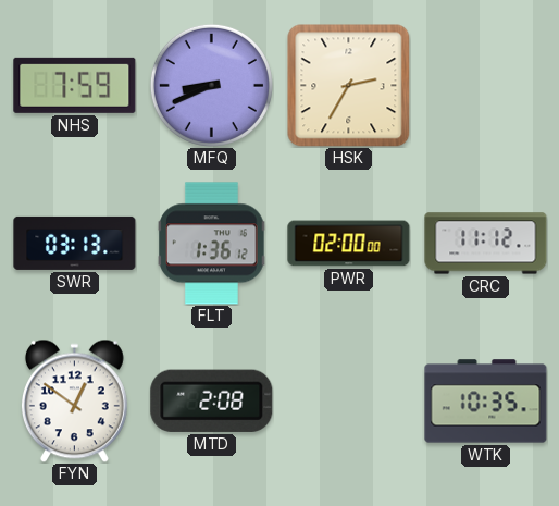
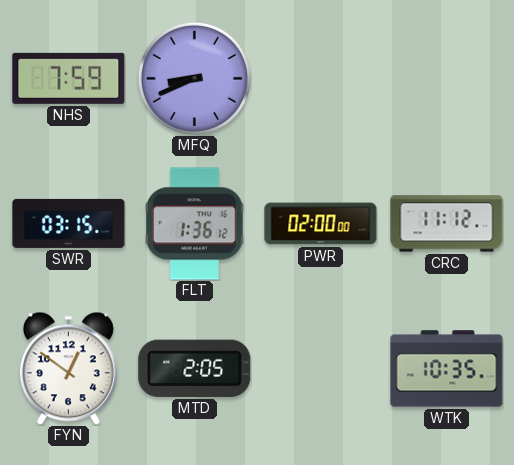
HSK: 2:35 -> none
SWR: 03:13 -> 03:15
MTD: 2:08 -> 2:05
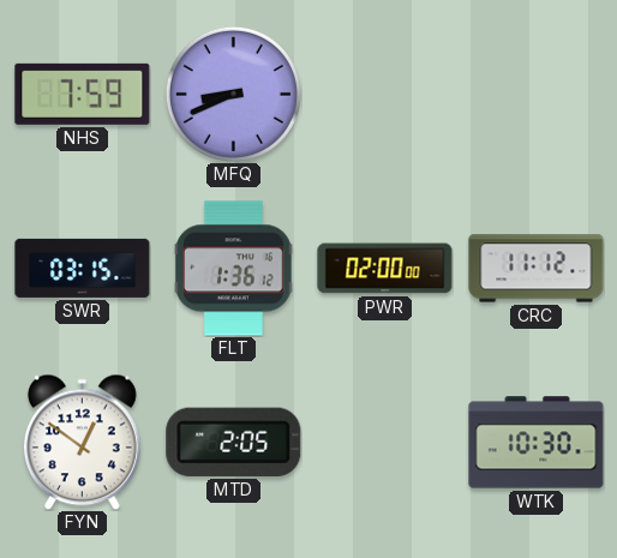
WTK: 10:35 -> 10:30
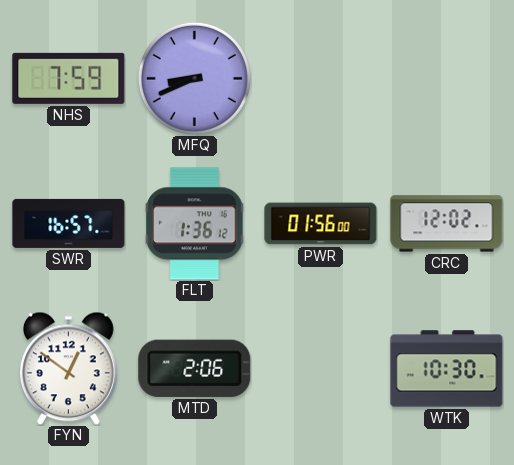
SWR: 03:15 -> 16:57
PWR: 02:00 -> 01:56
CRC: 11:12 -> 12:02
MTD: 2:05 -> 2:06
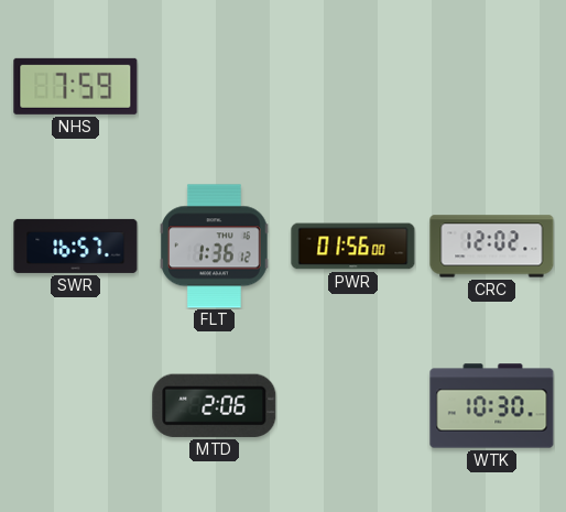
MFQ: 8:41 -> none
FYN: 12:51 -> none
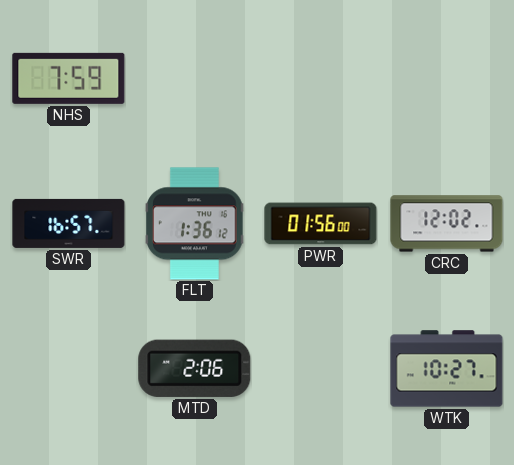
WTK: 10:30 -> 10:27
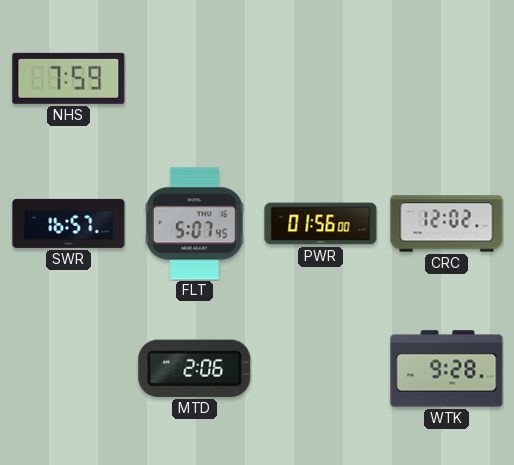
FLT: 1:36 -> 5:07
WTK: 10:27 -> 9:28
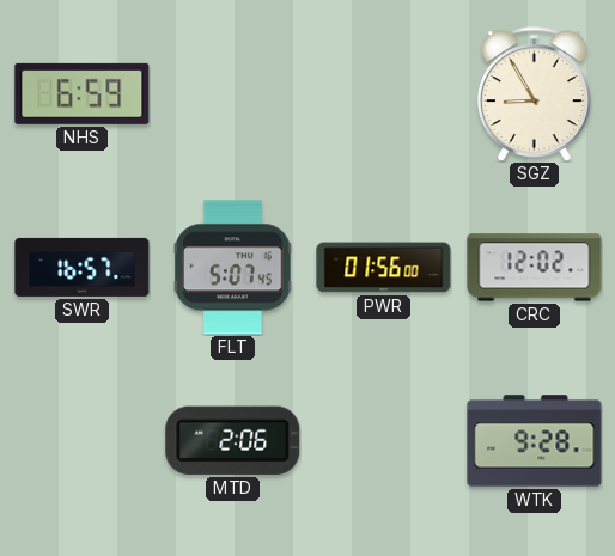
NHS: 7:59 -> 6:59
SGZ: none -> 8:55
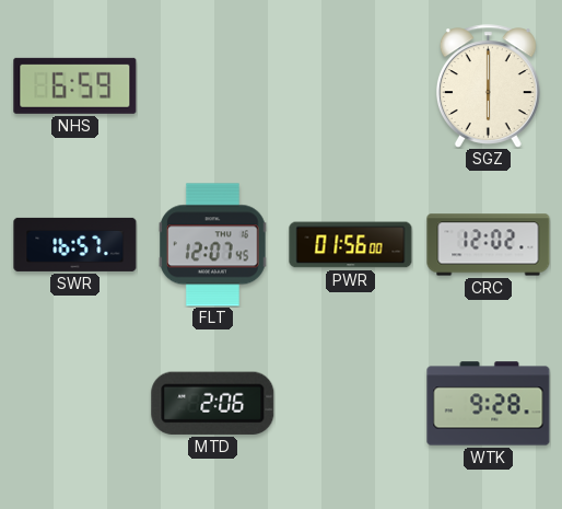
SGZ: 8:55 -> 6:00
FLT: 5:07 -> 12:07
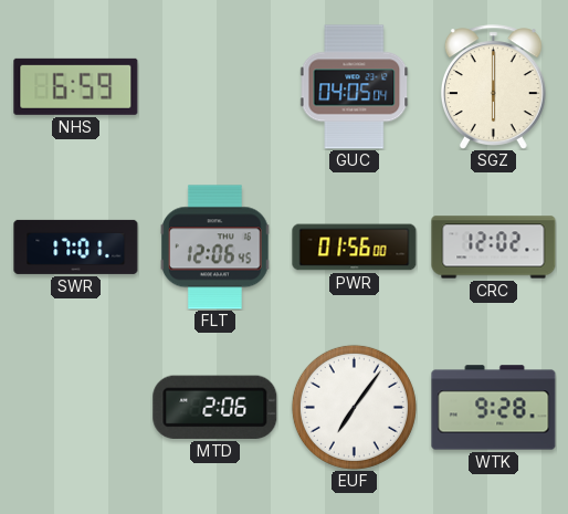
GUC: none -> 04:05
SWR: 16:57 -> 17:01
FLT: 12:07 -> 12:06
EUF: none -> 7:06
